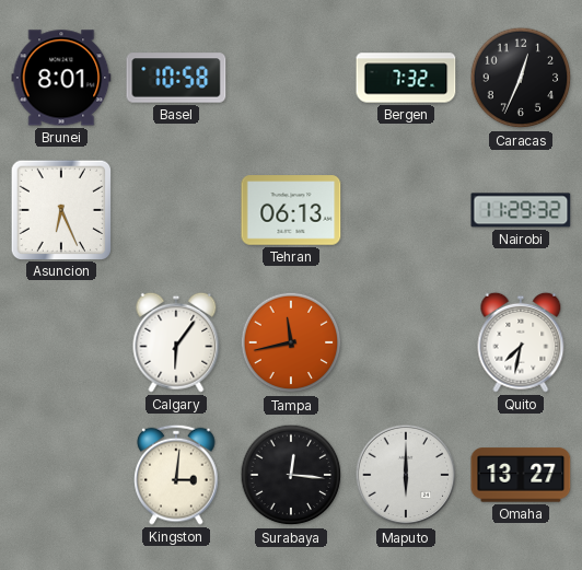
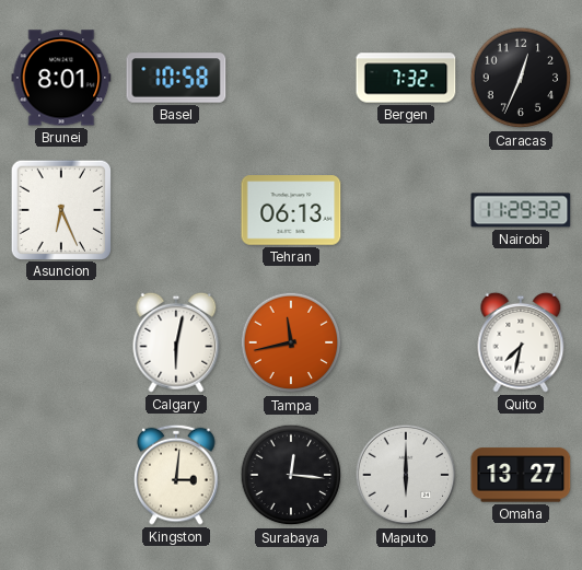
Calgary: 6:06 -> 6:02
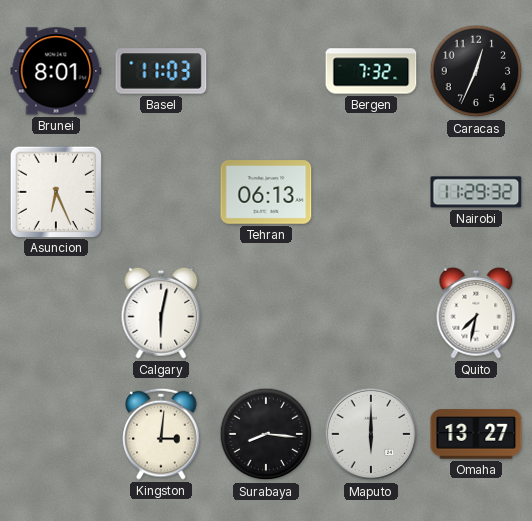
Basel: 10:58 -> 11:03
Tampa: 11:43 -> none
Surabaya: 12:16 -> 8:16
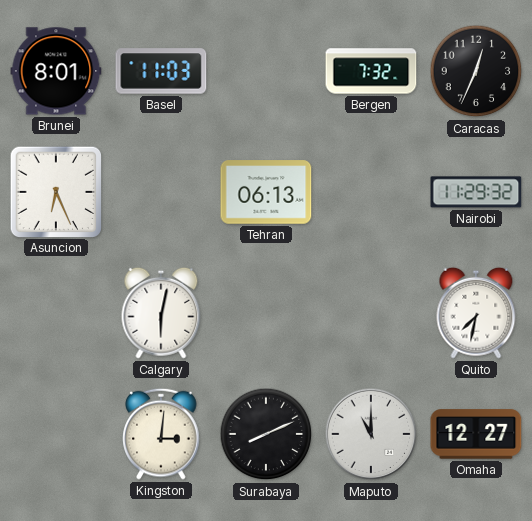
Surabaya: 8:16 -> 8:11
Maputo: 6:00 -> 11:00
Omaha: 13:27 -> 12:27
